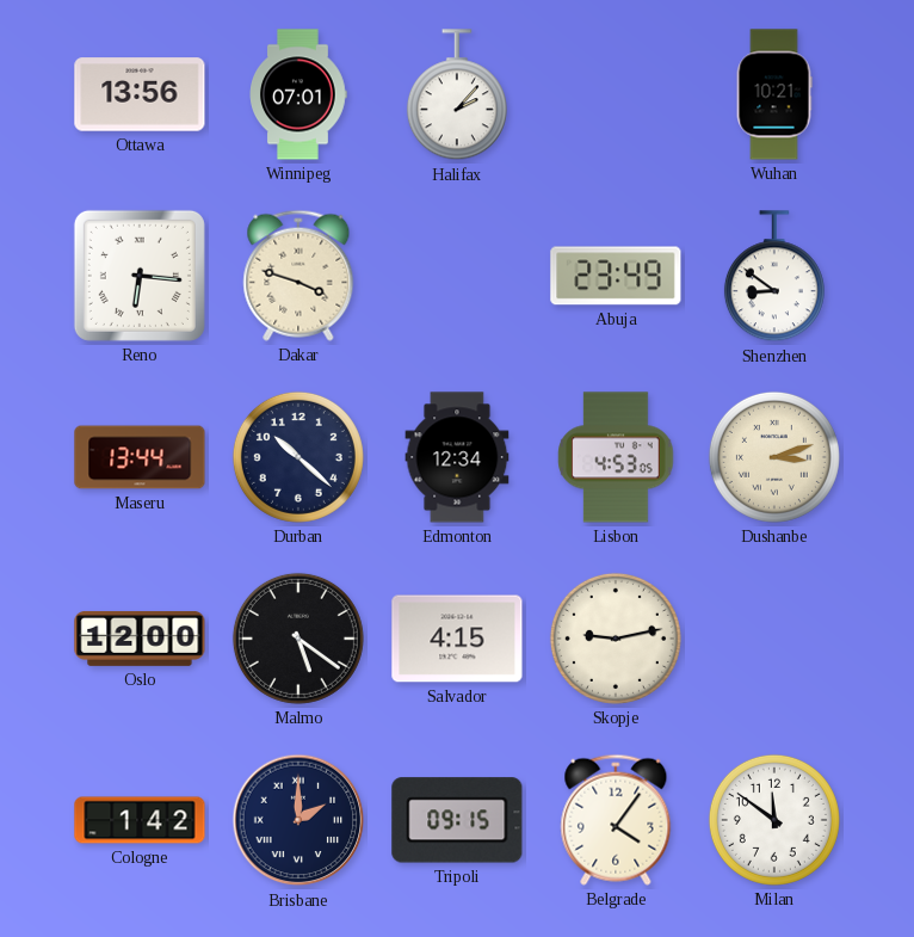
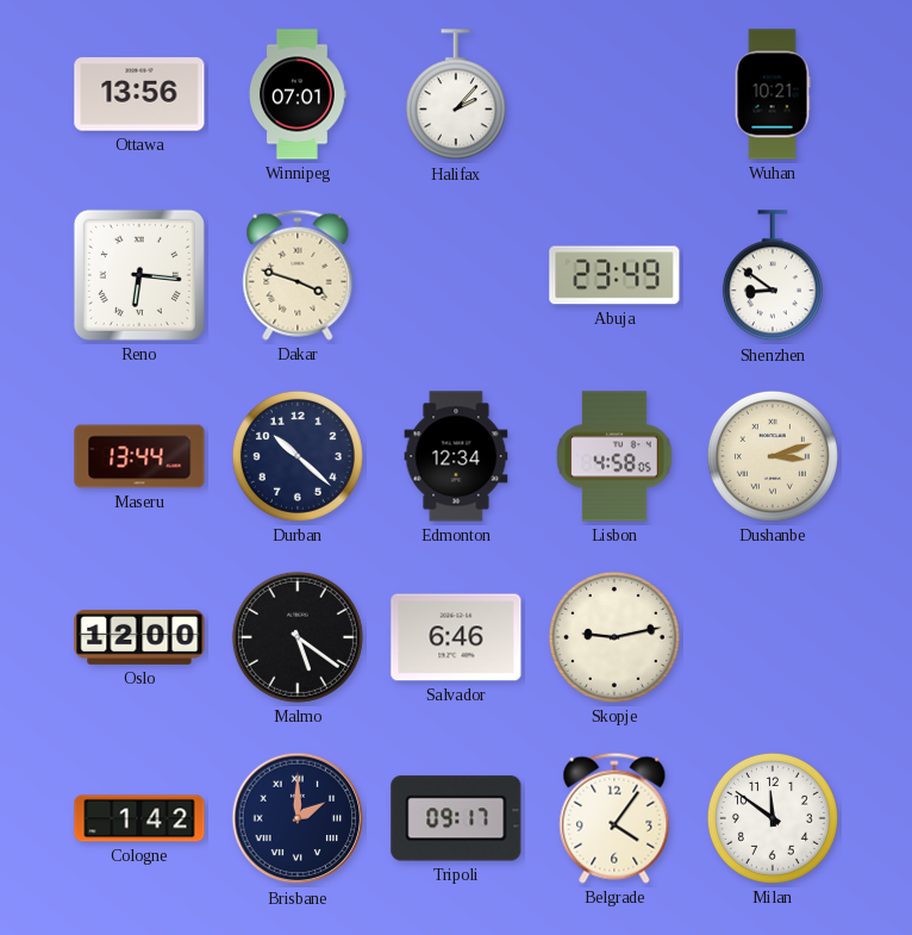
Lisbon: 4:53 -> 4:58
Salvador: 4:15 -> 6:46
Tripoli: 09:15 -> 09:17
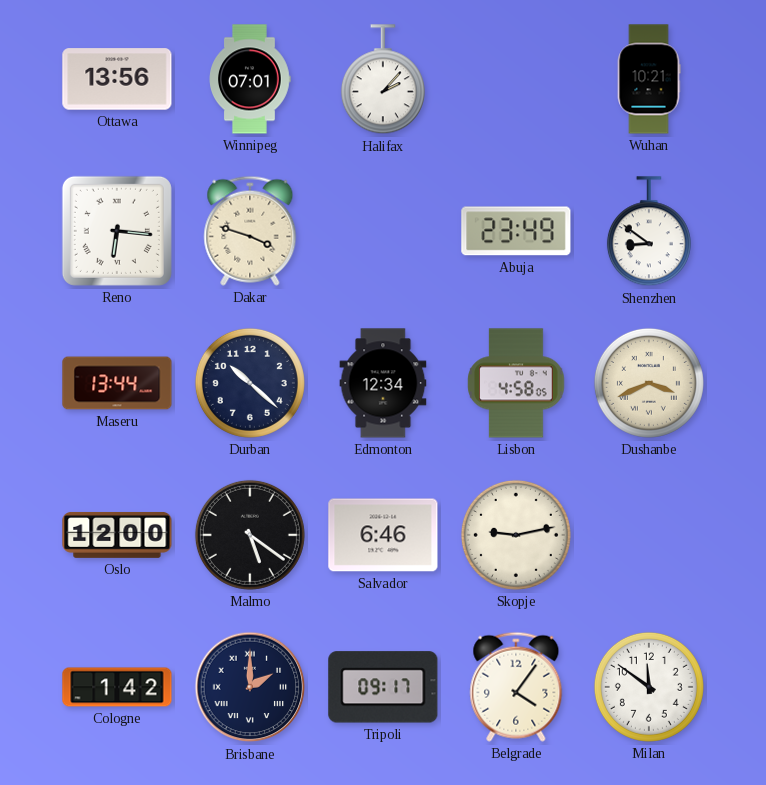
Dushanbe: 3:12 -> 3:41
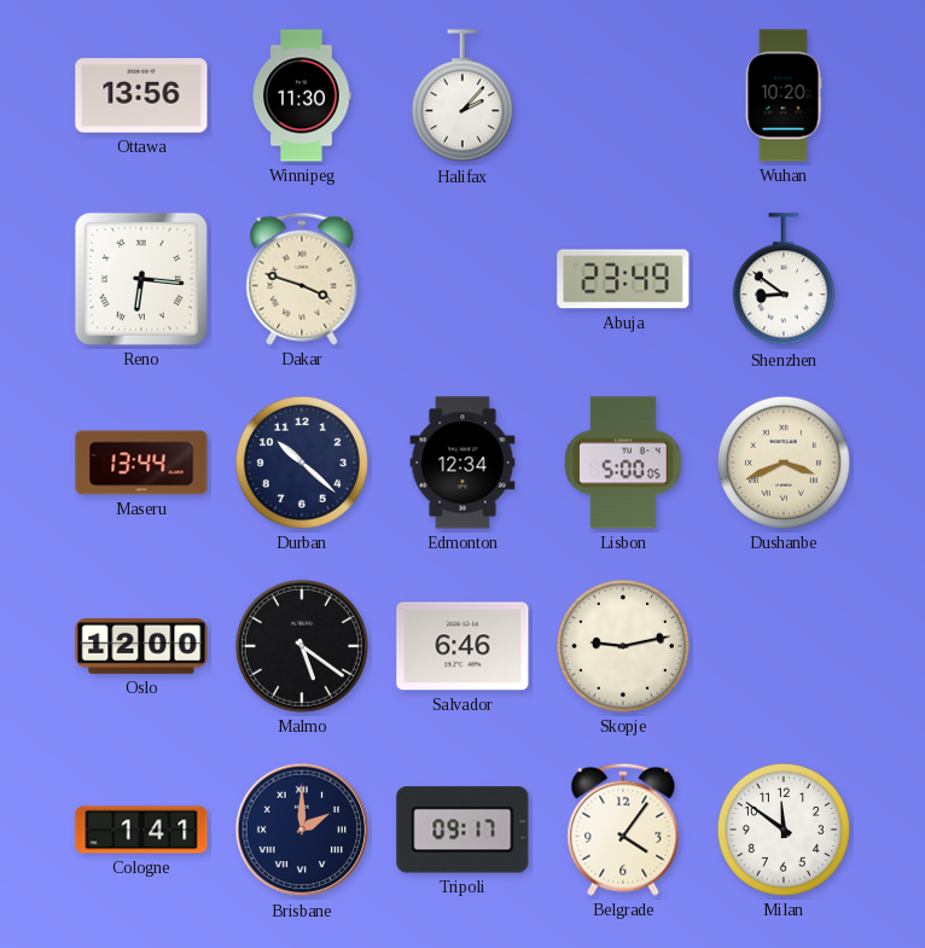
Winnipeg: 07:01 -> 11:30
Wuhan: 10:21 -> 10:20
Lisbon: 4:58 -> 5:00
Cologne: 1:42 -> 1:41
